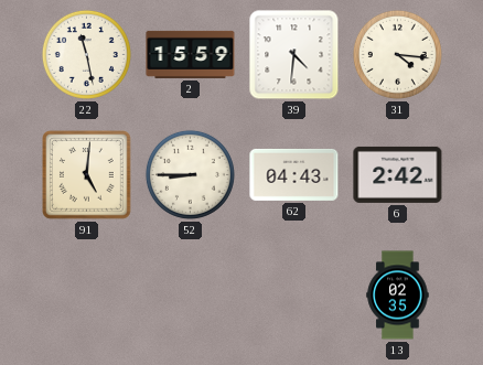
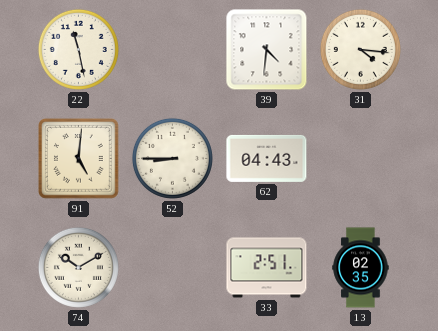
2: 15:59 -> none
6: 2:42 -> none
74: none -> 10:10
33: none -> 2:51
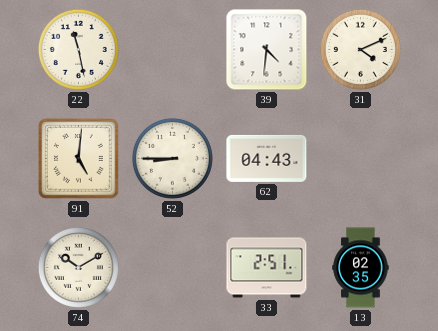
31: 4:16 -> 4:11
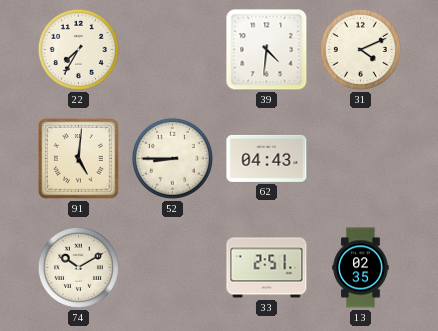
22: 11:28 -> 7:35
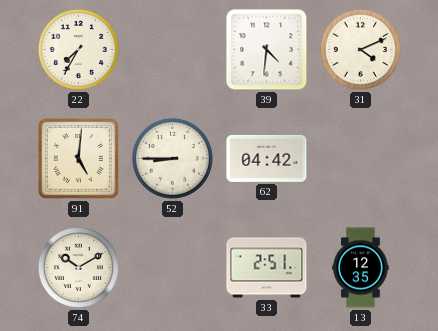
62: 04:43 -> 04:42
13: 02:35 -> 12:35
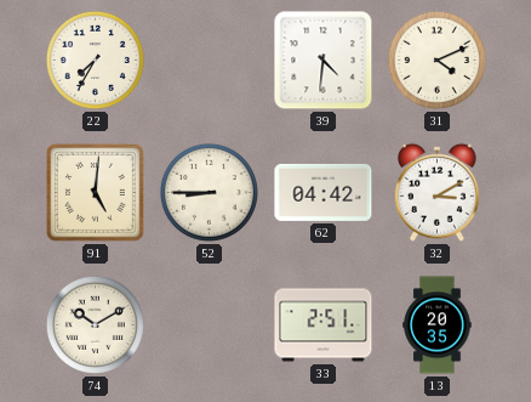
32: none -> 3:10
13: 12:35 -> 20:35
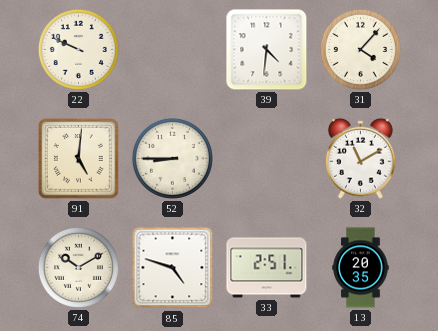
22: 7:35 -> 9:49
31: 4:11 -> 4:07
62: 04:42 -> none
32: 3:10 -> 11:10
85: none -> 4:48
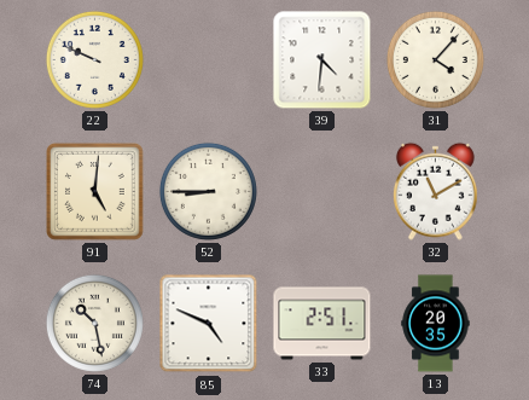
74: 10:10 -> 10:28
85: 4:48 -> 4:49
